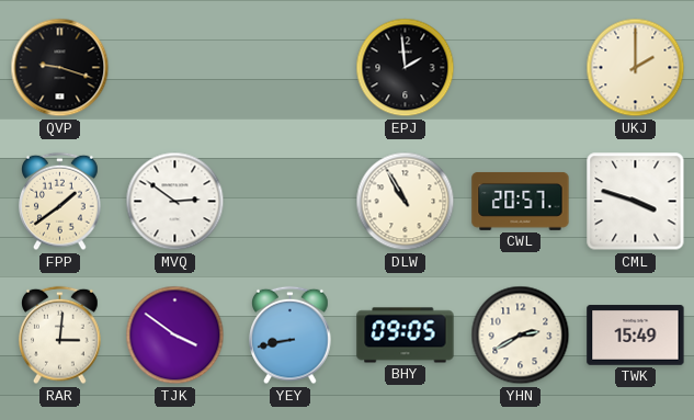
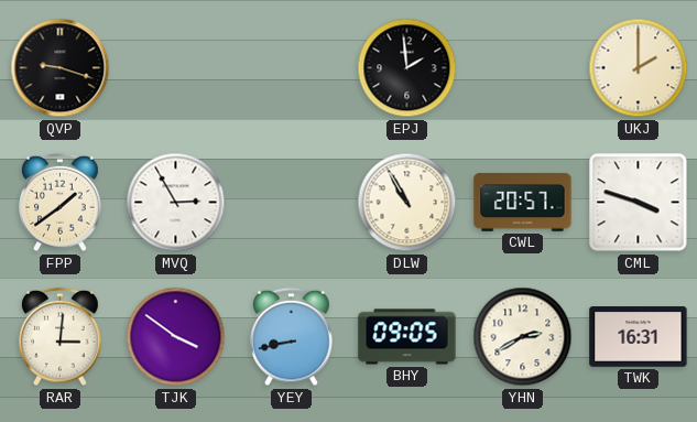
MVQ: 2:51 -> 2:55
TWK: 15:49 -> 16:31
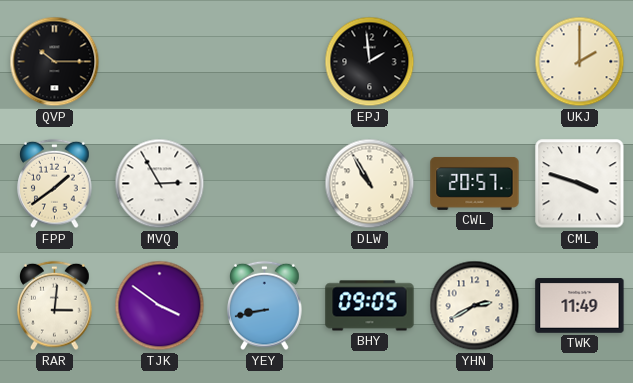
QVP: 9:18 -> 10:15
TWK: 16:31 -> 11:49
